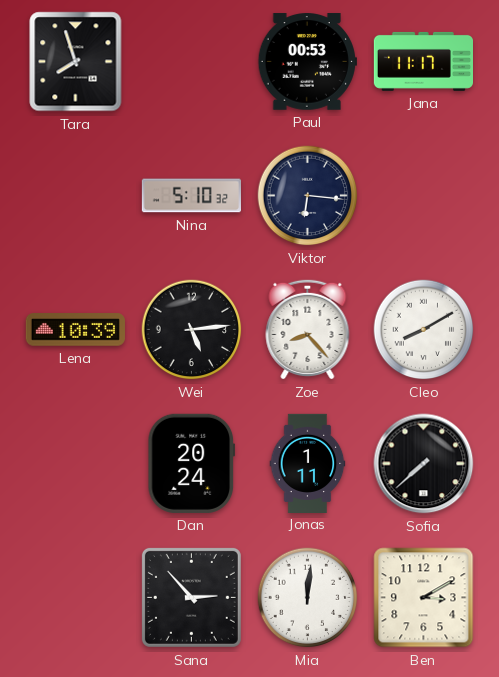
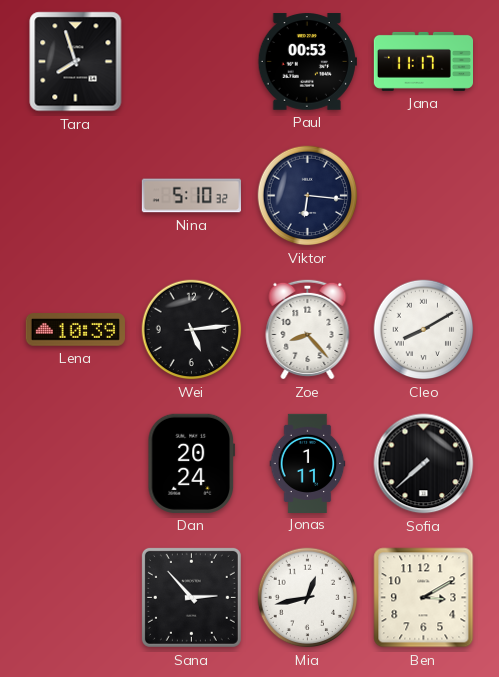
Mia: 12:01 -> 12:43
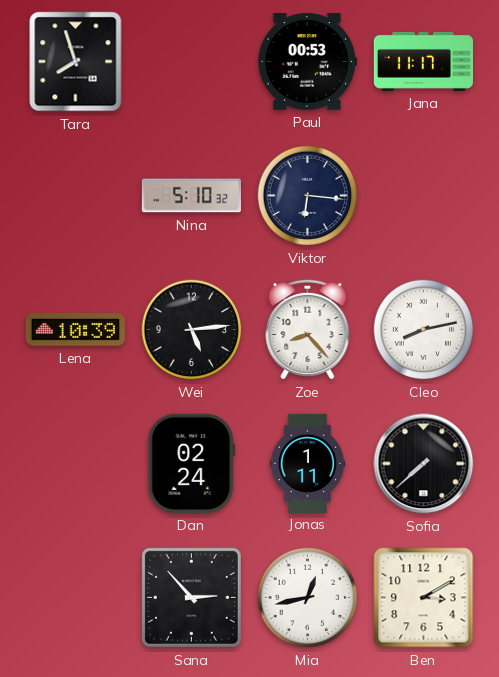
Cleo: 8:10 -> 8:13
Dan: 20:24 -> 02:24
